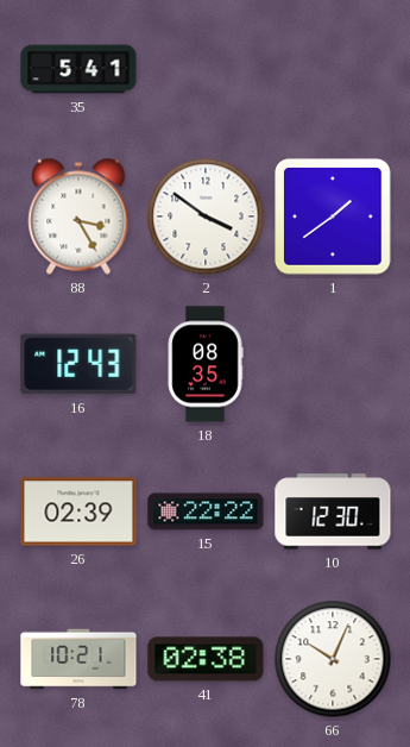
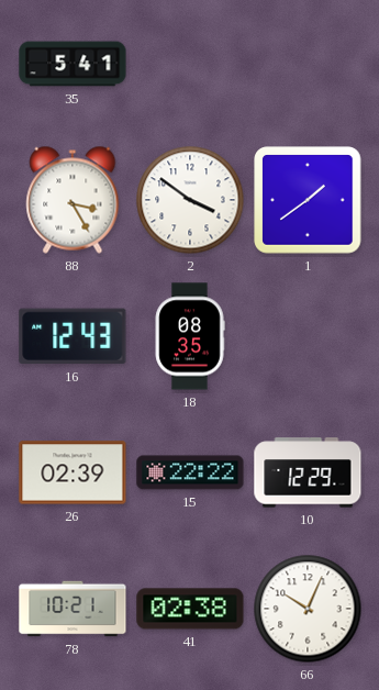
10: 12:30 -> 12:29
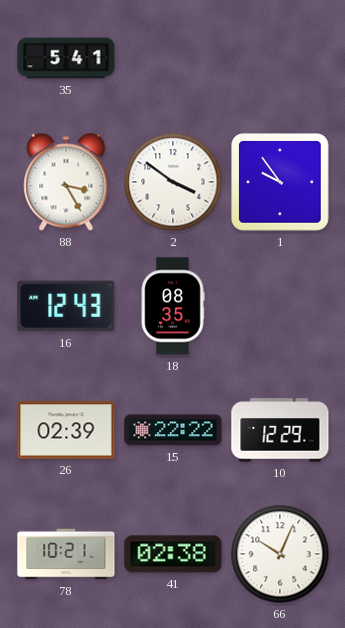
1: 1:39 -> 9:54
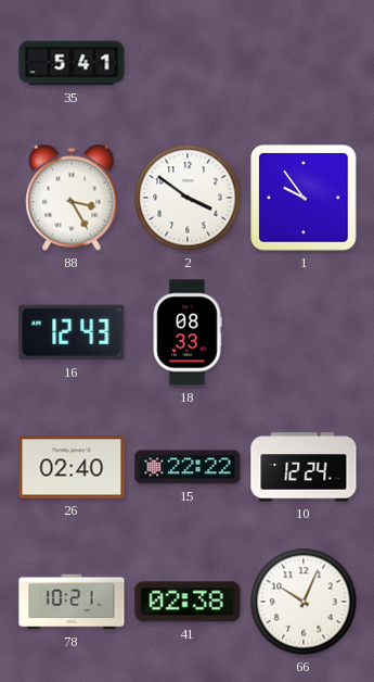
18: 08:35 -> 08:33
26: 02:39 -> 02:40
10: 12:29 -> 12:24
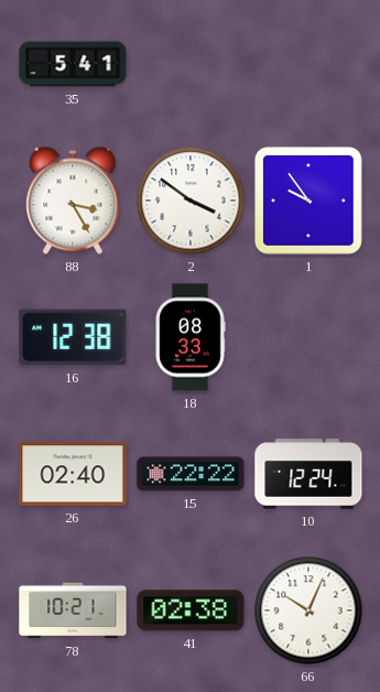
16: 12:43 -> 12:38
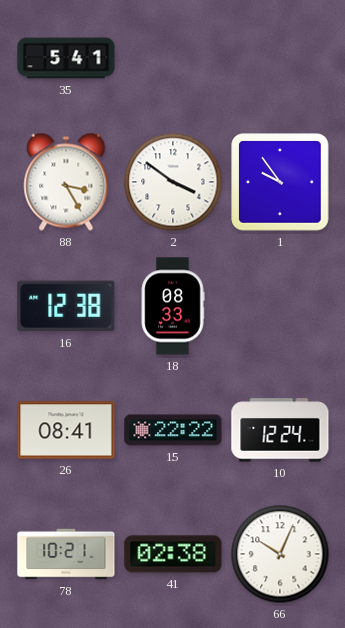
26: 02:40 -> 08:41
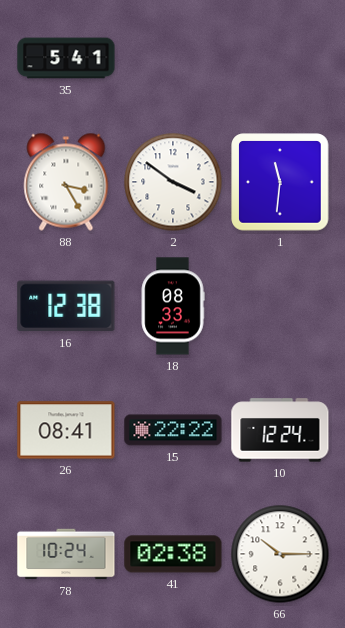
1: 9:54 -> 11:31
78: 10:21 -> 10:24
66: 10:04 -> 10:15
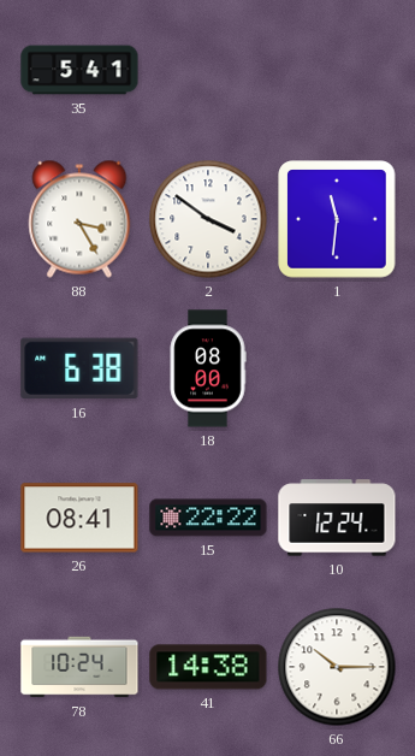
16: 12:38 -> 6:38
18: 08:33 -> 08:00
41: 02:38 -> 14:38
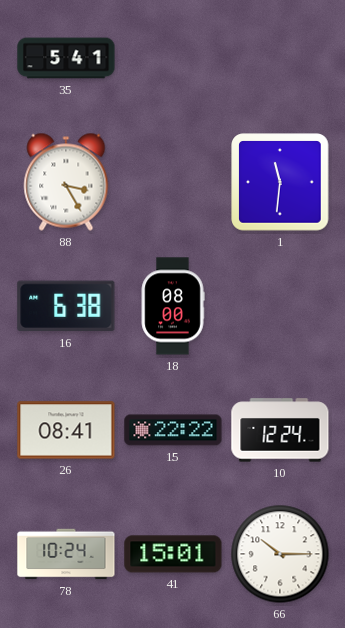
2: 3:51 -> none
41: 14:38 -> 15:01
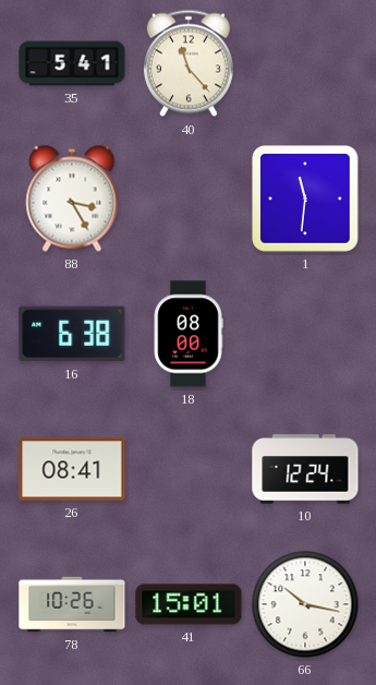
40: none -> 11:23
15: 22:22 -> none
78: 10:24 -> 10:26
66: 10:15 -> 10:17
